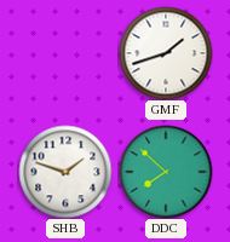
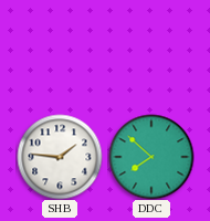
GMF: 1:42 -> none
SHB: 1:48 -> 1:46
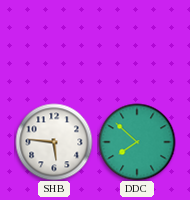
SHB: 1:46 -> 5:46
